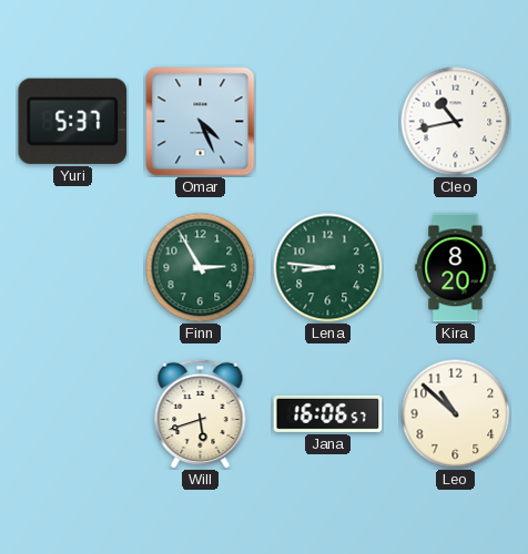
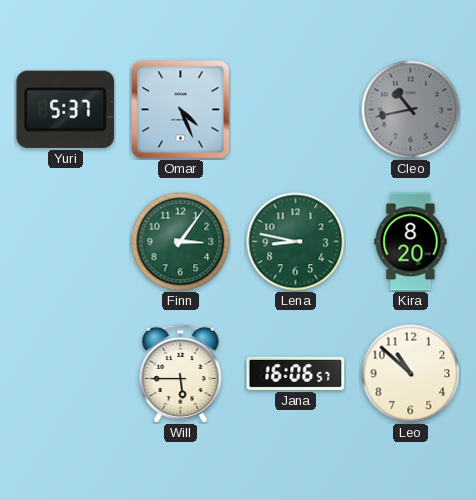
Cleo dial: white -> grey
Finn: 2:55 -> 3:06
Lena: 8:46 -> 8:47
Will: 5:42 -> 5:45
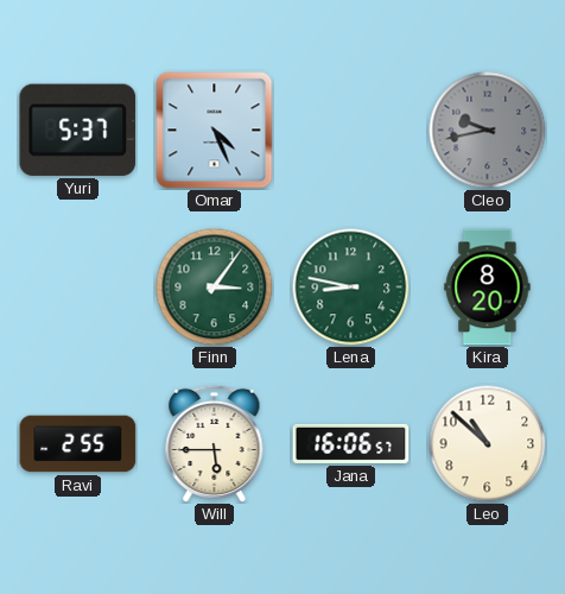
Cleo: 10:43 -> 9:43
Ravi: none -> 2:55
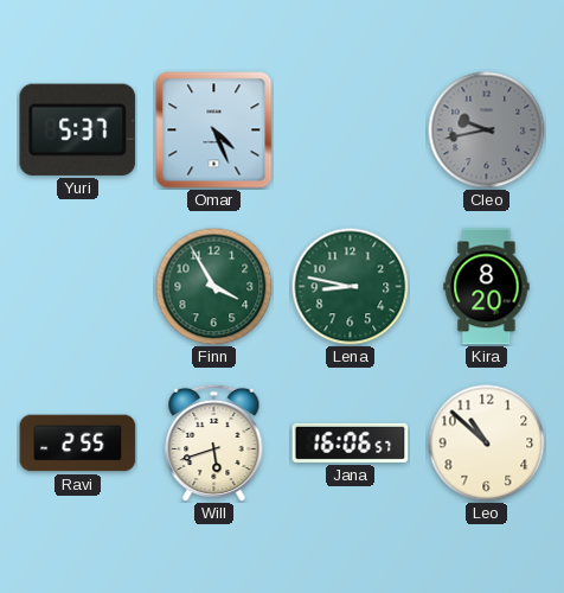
Finn: 3:06 -> 3:55
Will: 5:45 -> 5:42
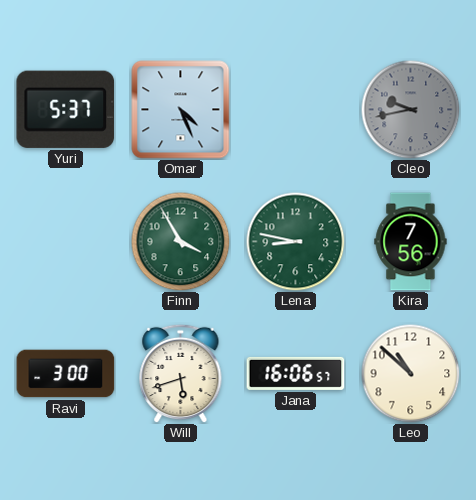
Kira: 8:20 -> 7:56
Ravi: 2:55 -> 3:00
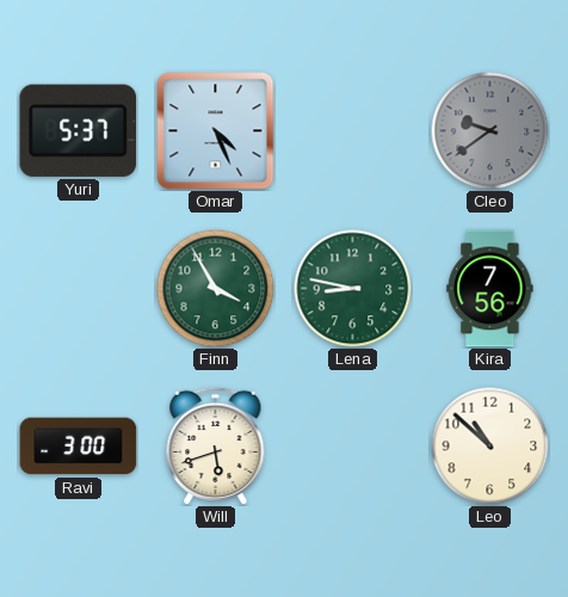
Cleo: 9:43 -> 9:39
Jana: 16:06 -> none
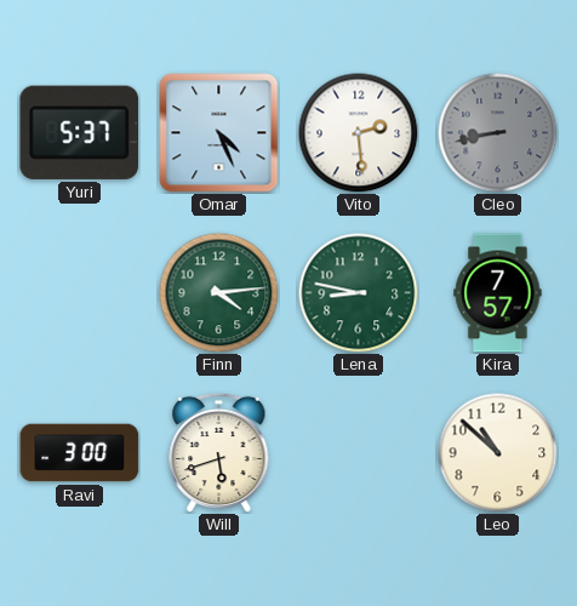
Vito: none -> 2:29
Cleo: 9:39 -> 8:43
Finn: 3:55 -> 4:14
Kira: 7:56 -> 7:57
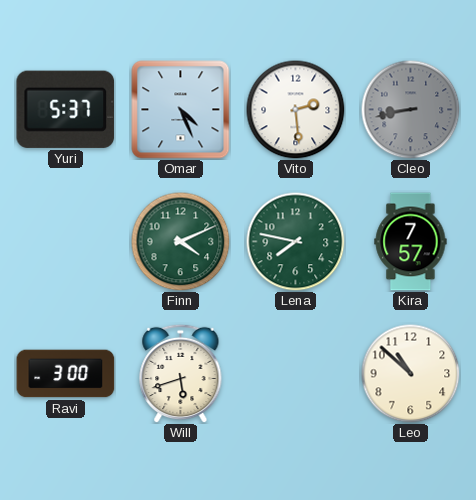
Finn: 4:14 -> 4:11
Lena: 8:47 -> 7:47
